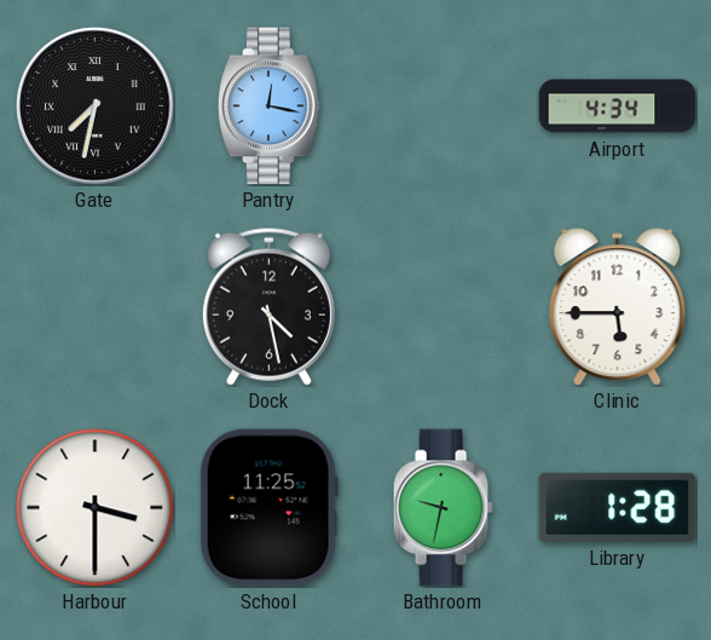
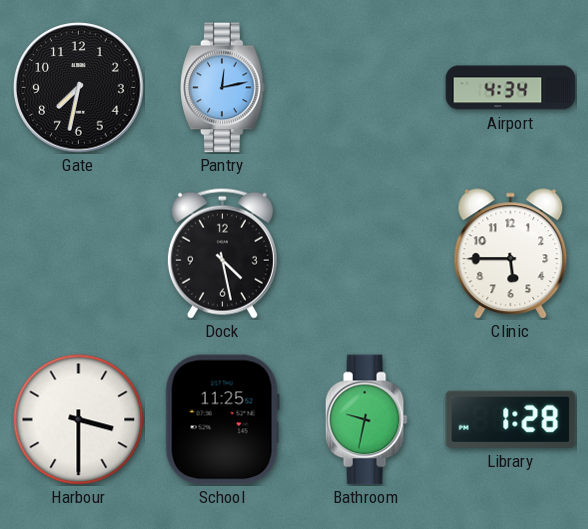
Gate numerals: Roman -> Arabic
Pantry: 12:17 -> 12:13
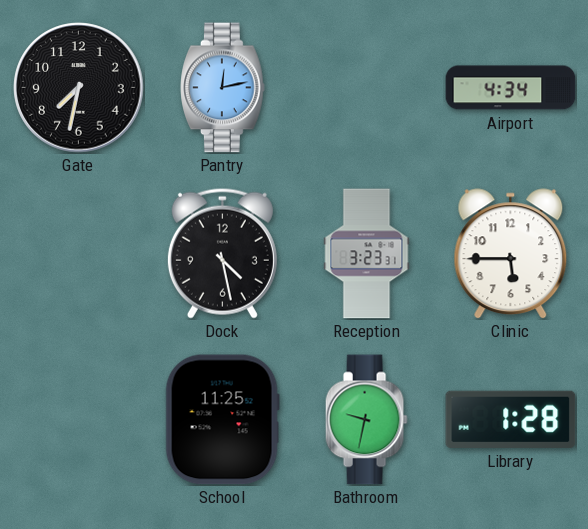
Reception: none -> 3:23
Harbour: 3:30 -> none
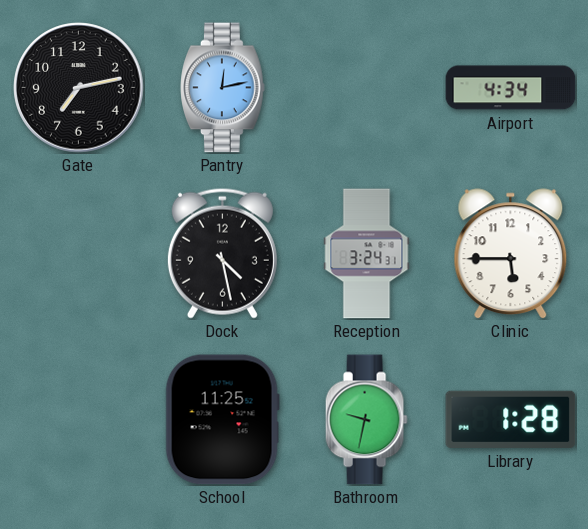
Gate: 7:32 -> 7:13
Reception: 3:23 -> 3:24
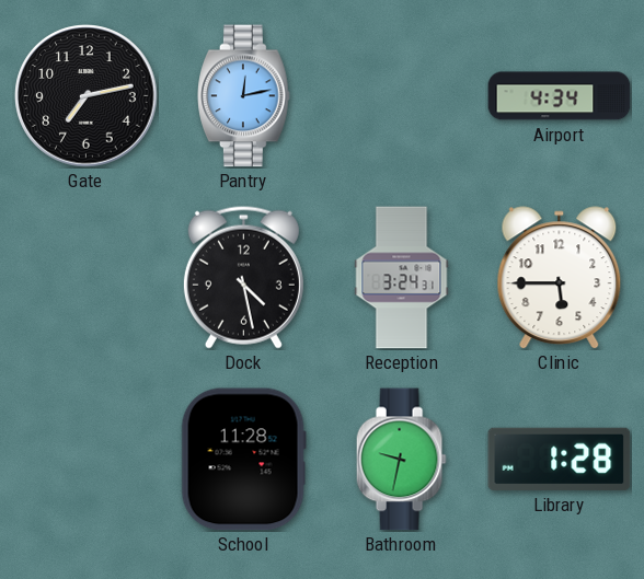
School: 11:25 -> 11:28
